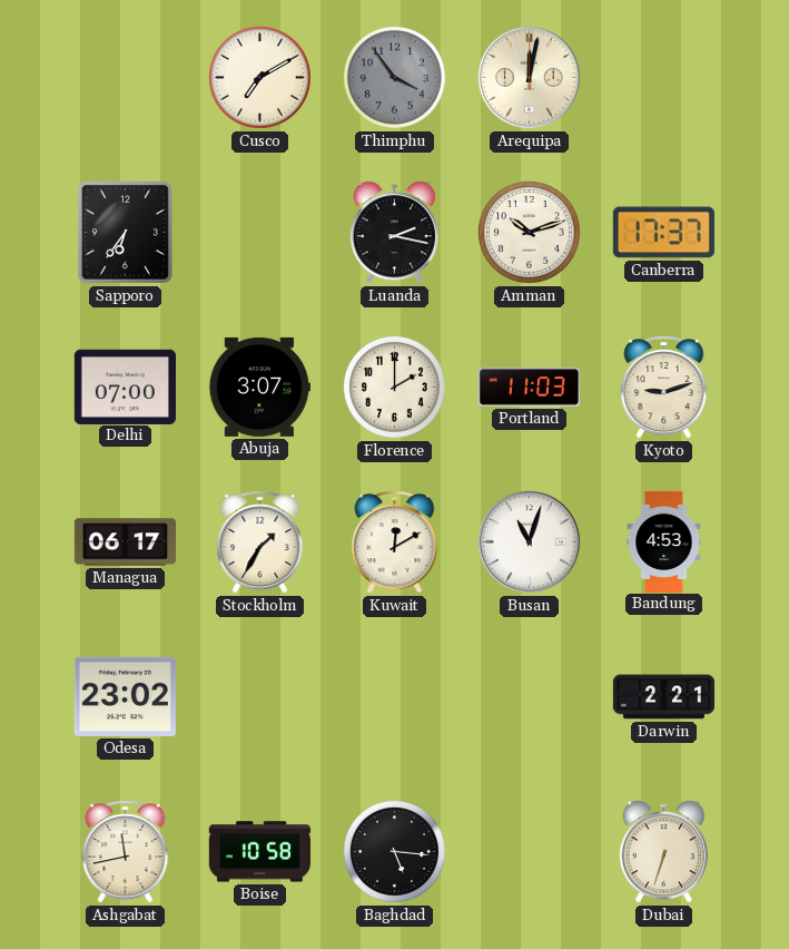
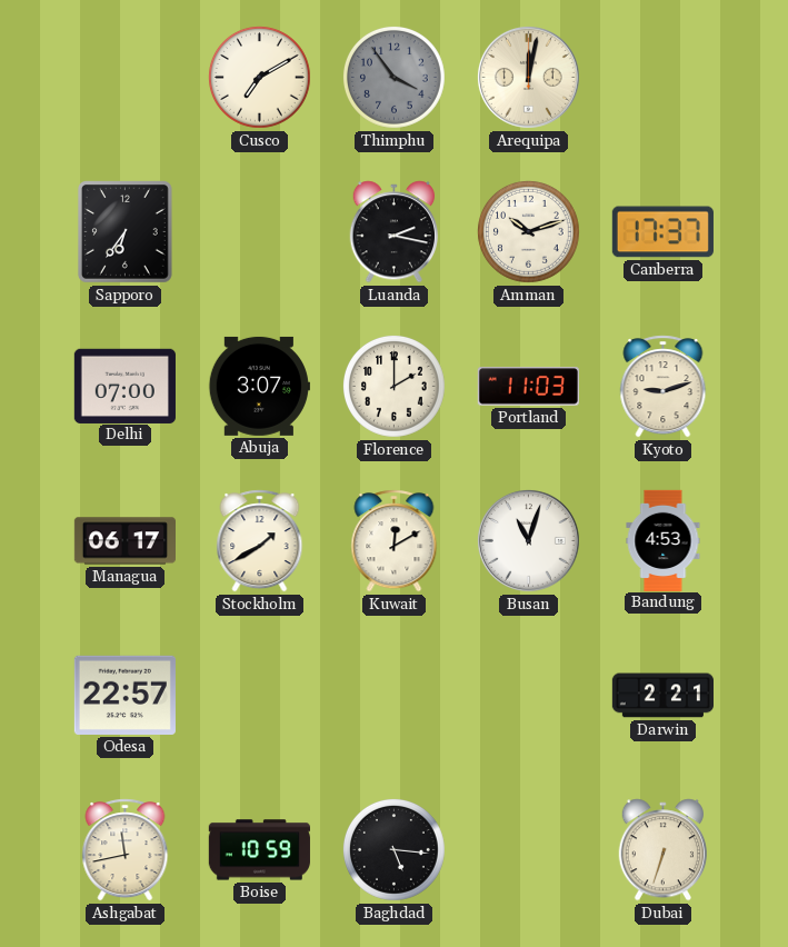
Stockholm: 1:35 -> 1:40
Odesa: 23:02 -> 22:57
Boise: 10:58 -> 10:59
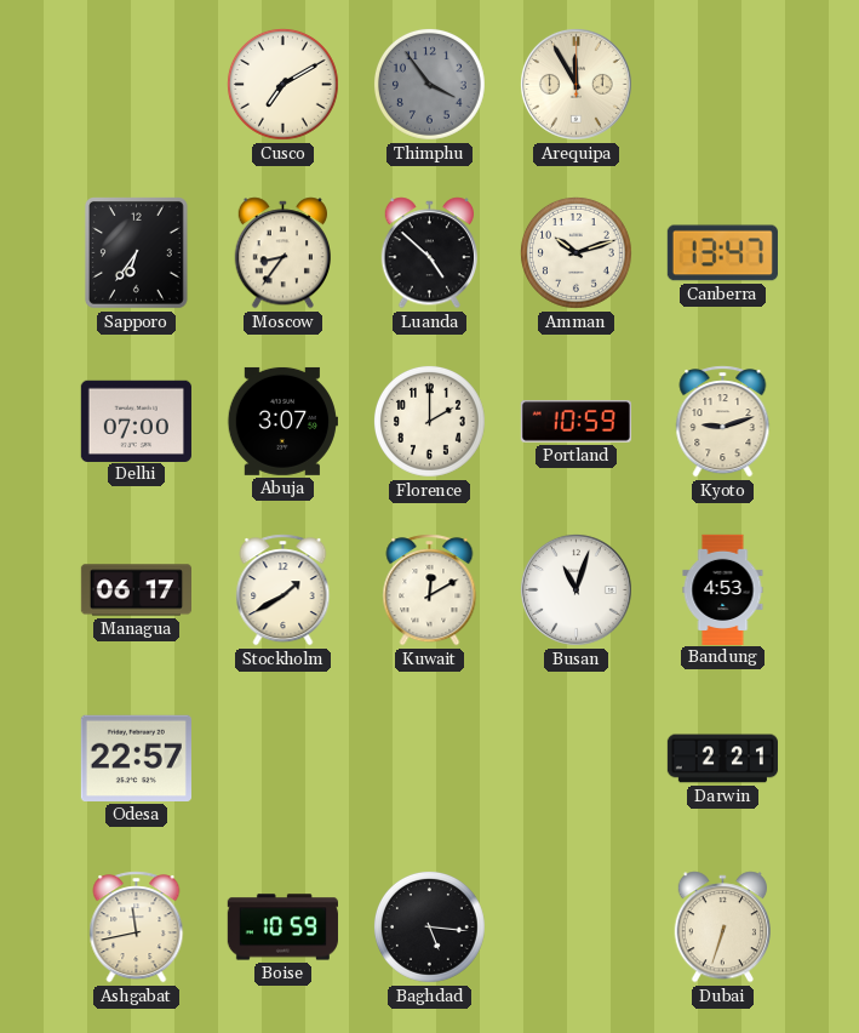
Arequipa: 12:02 -> 11:55
Moscow: none -> 8:36
Luanda: 2:17 -> 4:52
Canberra: 17:37 -> 13:47
Portland: 11:03 -> 10:59
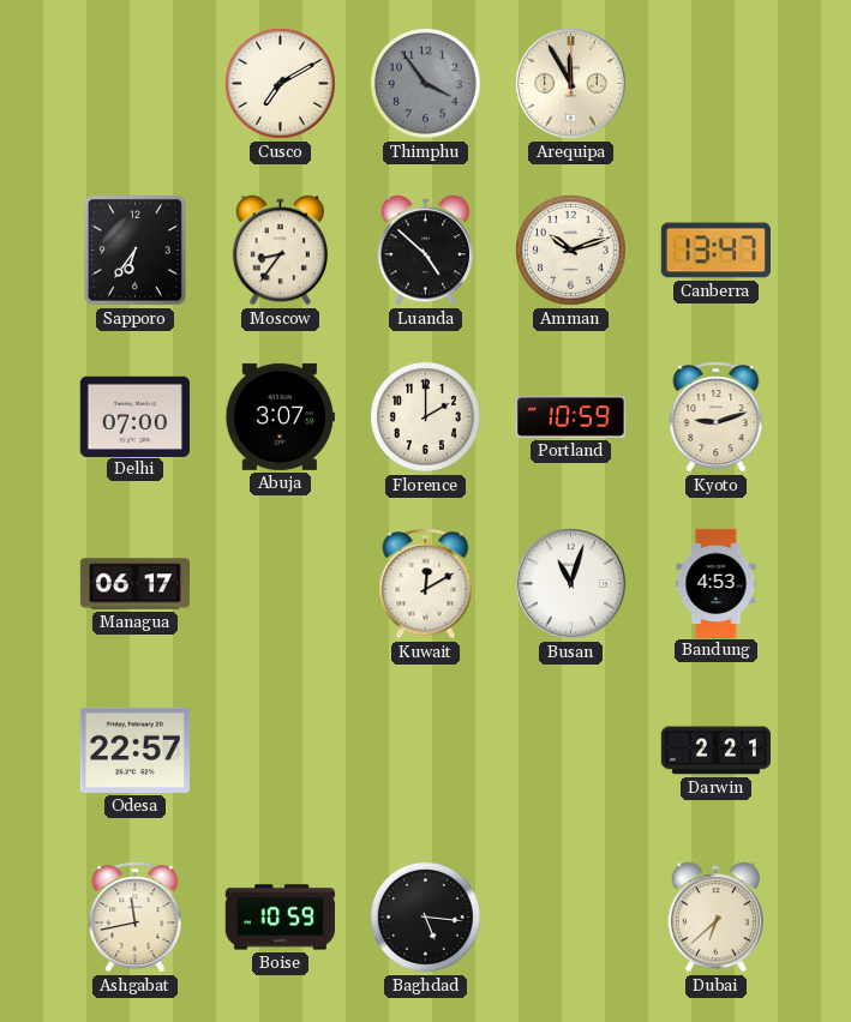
Stockholm: 1:40 -> none
Dubai: 6:33 -> 6:38
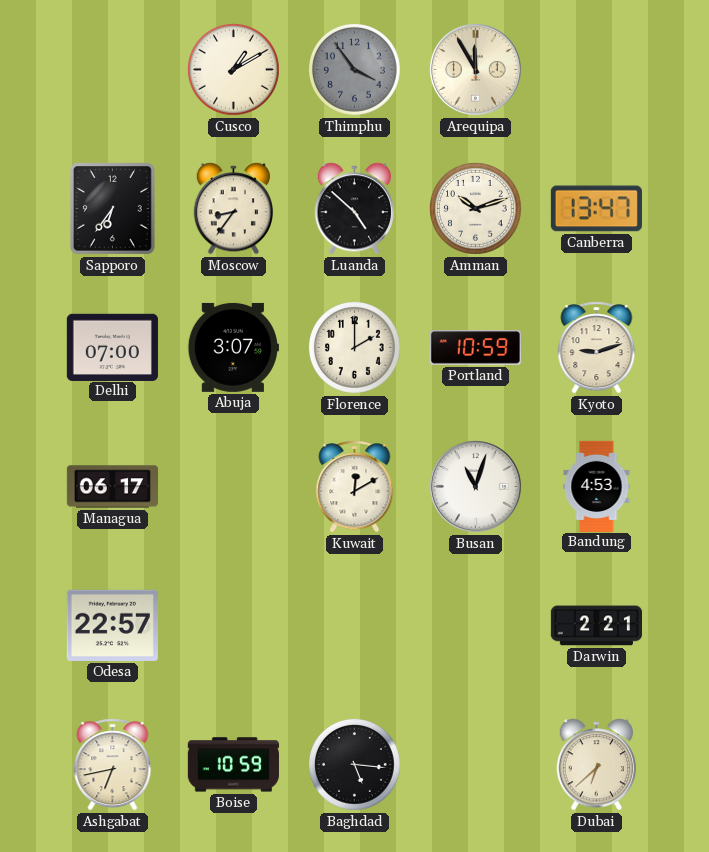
Cusco: 7:10 -> 1:10
Ashgabat: 11:43 -> 6:43
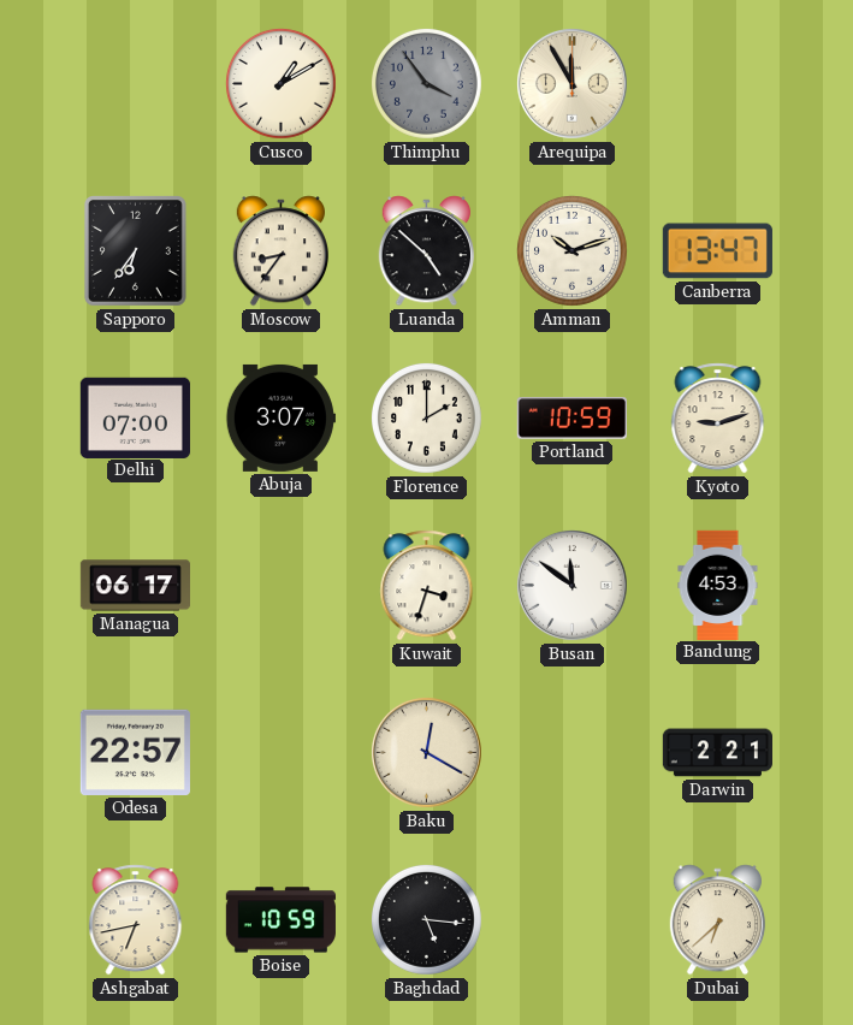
Kuwait: 12:10 -> 3:33
Busan: 11:03 -> 11:51
Baku: none -> 12:20
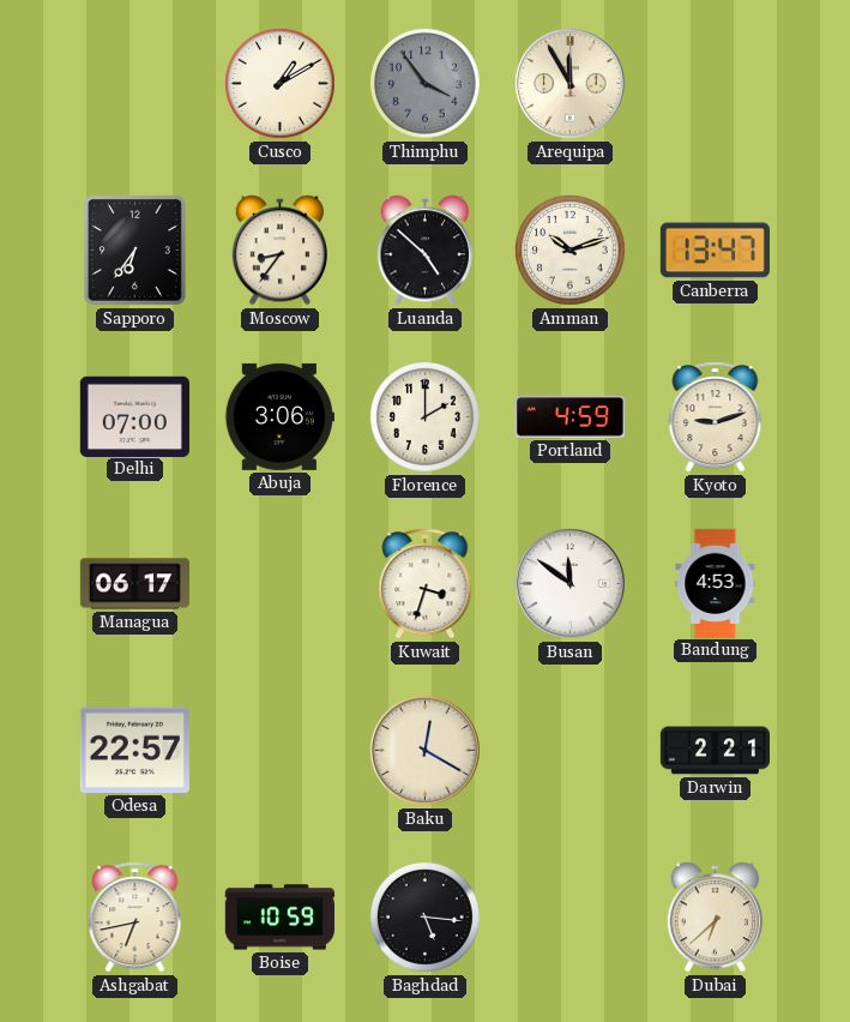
Abuja: 3:07 -> 3:06
Portland: 10:59 -> 4:59
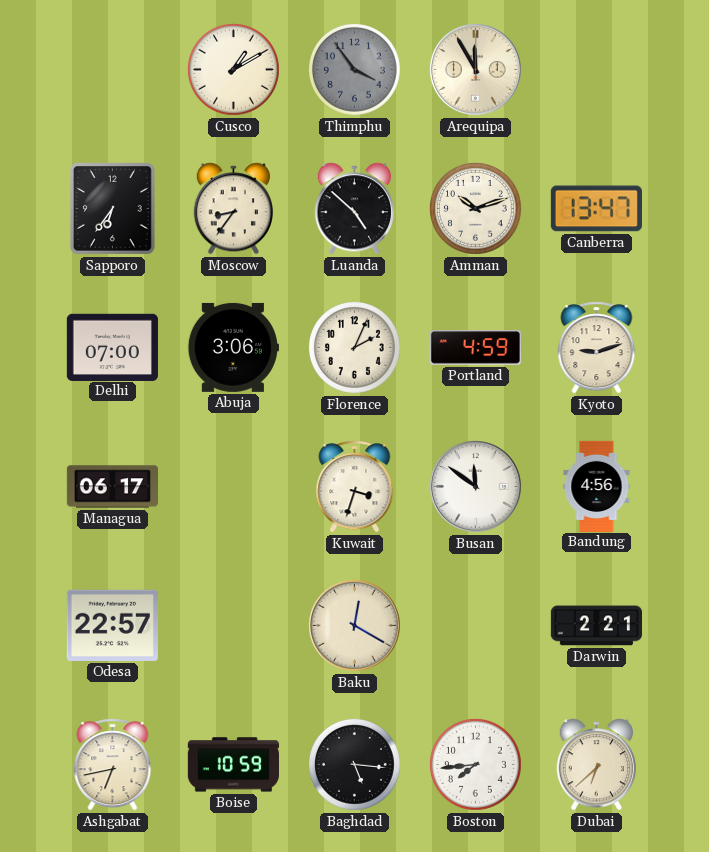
Florence: 2:00 -> 2:04
Bandung: 4:53 -> 4:56
Boston: none -> 7:44
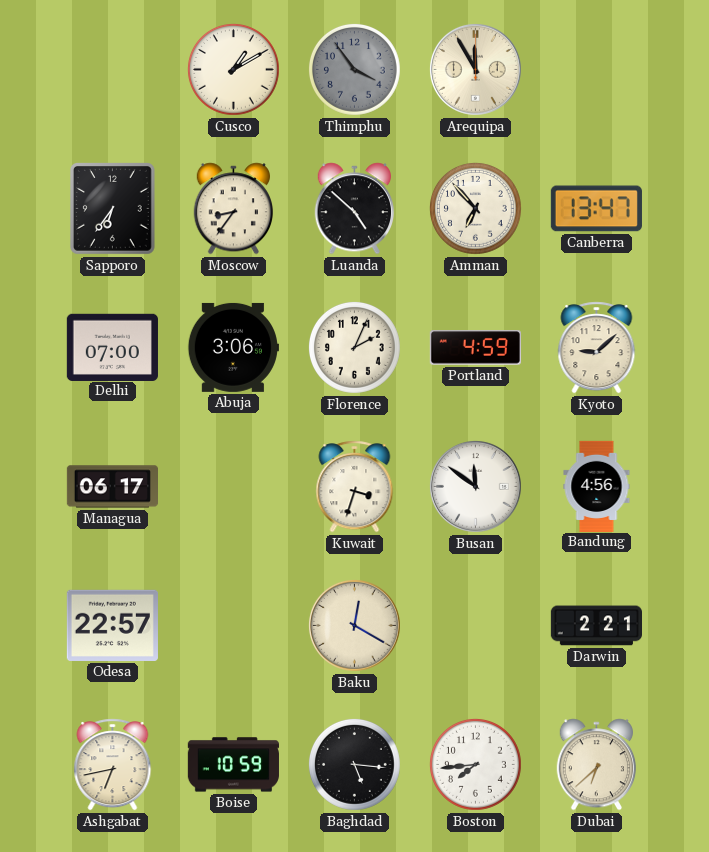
Amman: 10:12 -> 6:53
Kyoto: 9:12 -> 9:08
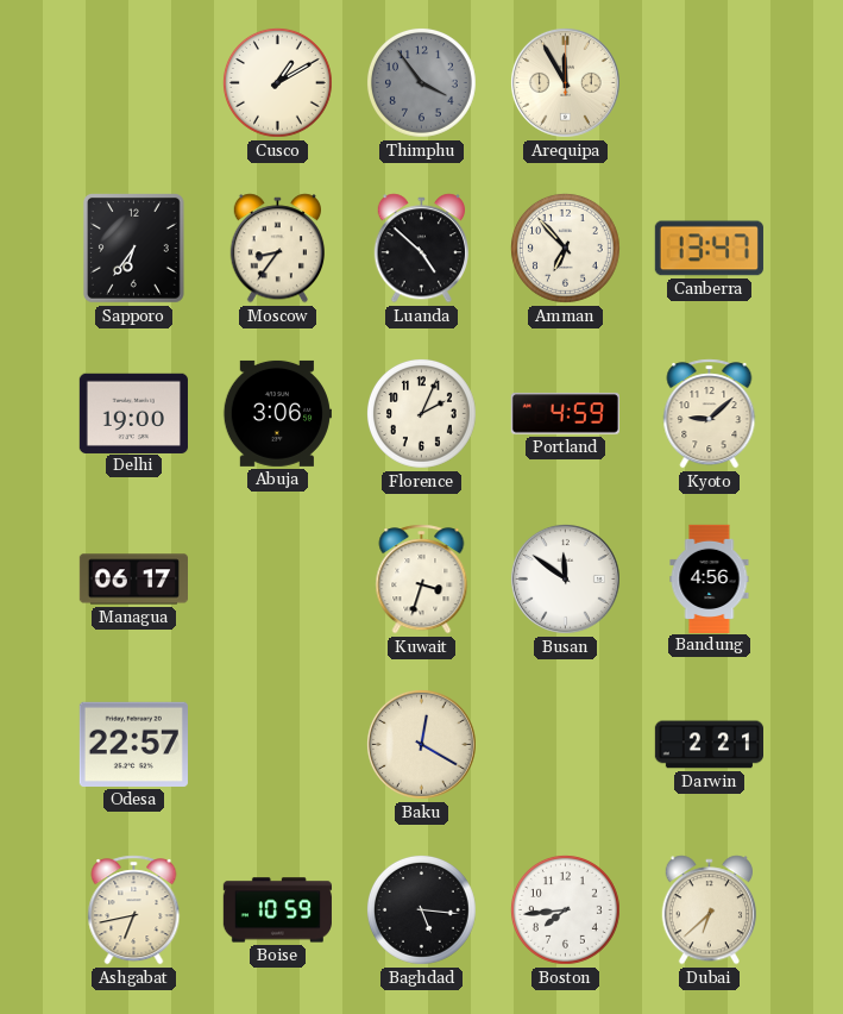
Delhi: 07:00 -> 19:00
